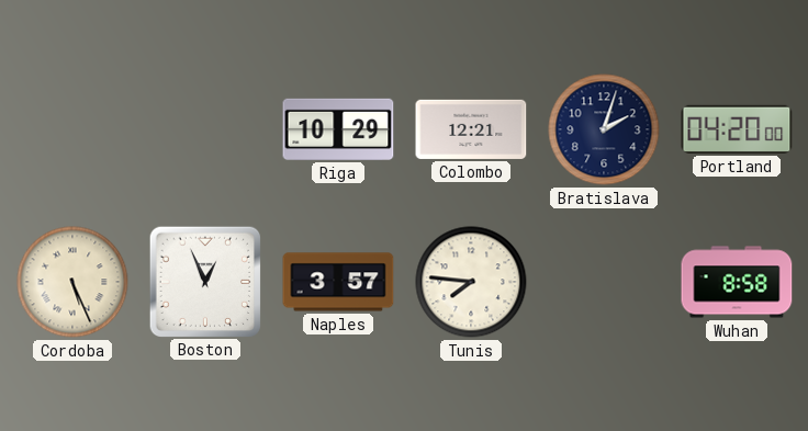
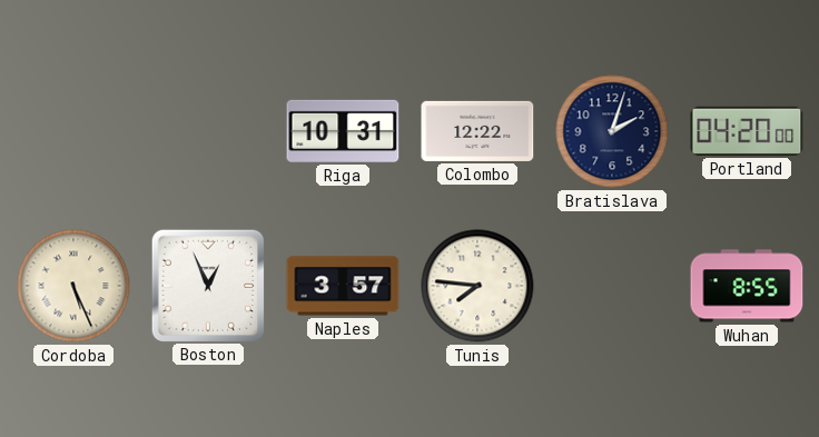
Riga: 10:29 -> 10:31
Colombo: 12:21 -> 12:22
Wuhan: 8:58 -> 8:55
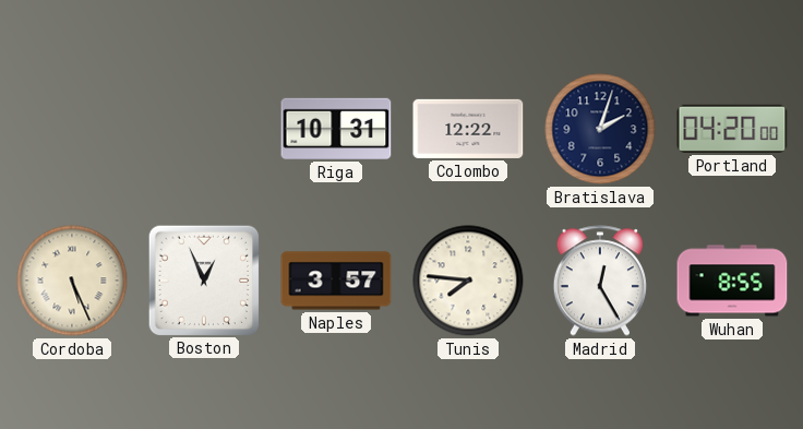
Madrid: none -> 12:25
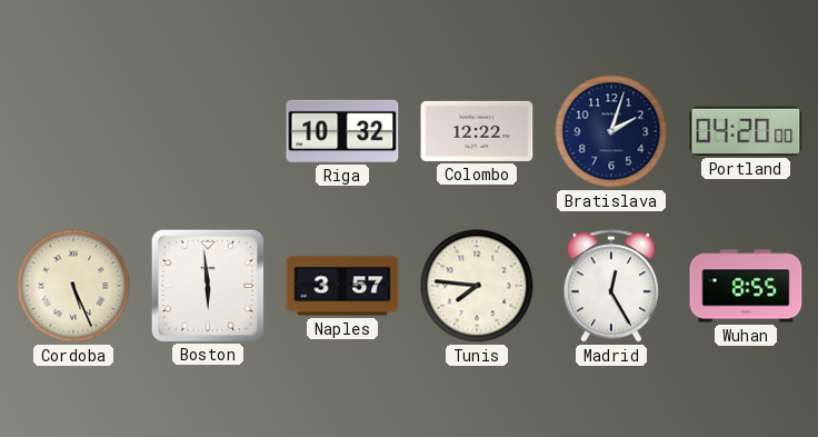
Riga: 10:31 -> 10:32
Boston: 12:56 -> 5:59
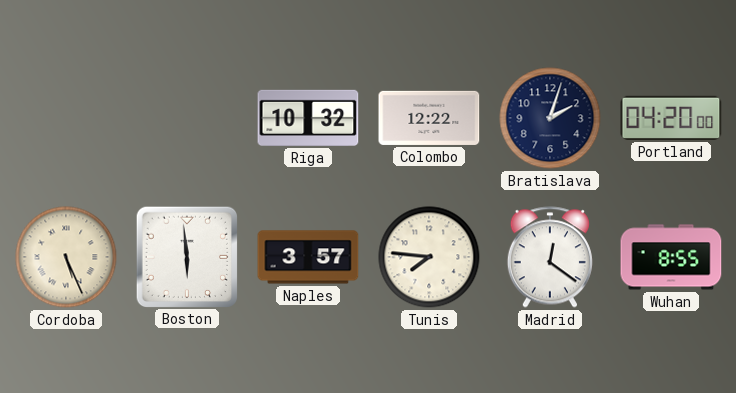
Madrid: 12:25 -> 12:21
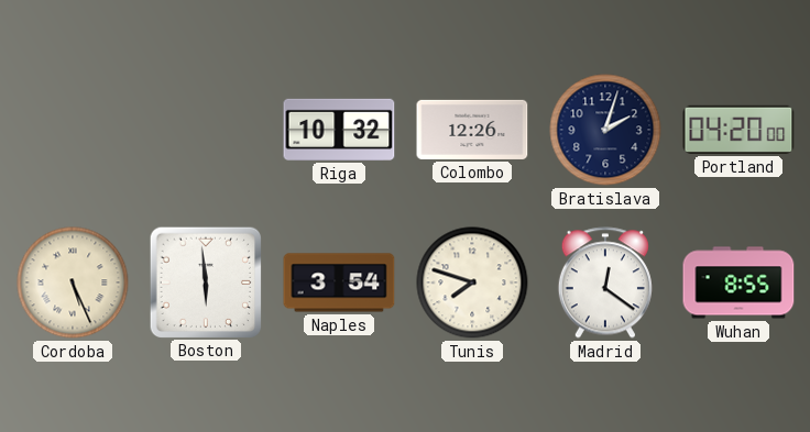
Colombo: 12:22 -> 12:26
Naples: 3:57 -> 3:54
Tunis: 7:46 -> 7:48
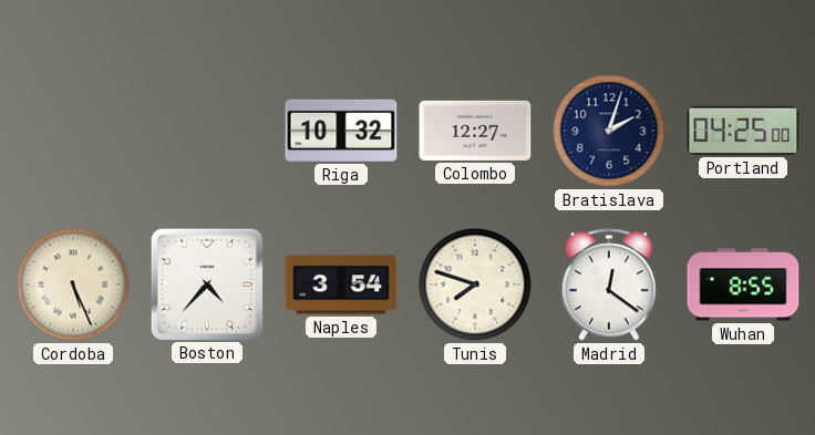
Colombo: 12:26 -> 12:27
Portland: 04:20 -> 04:25
Boston: 5:59 -> 4:37
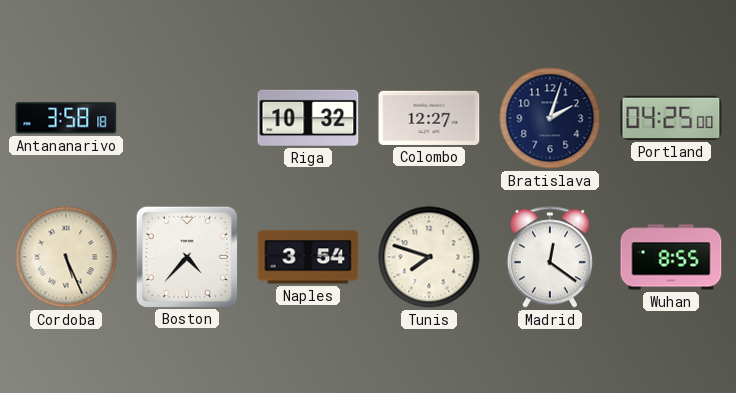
Antananarivo: none -> 3:58
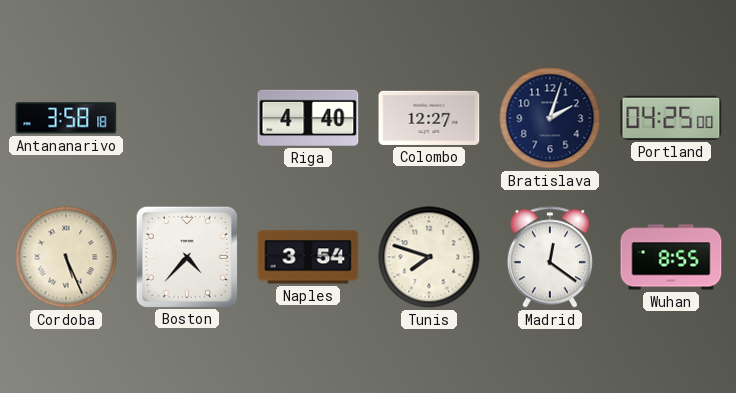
Riga: 10:32 -> 4:40
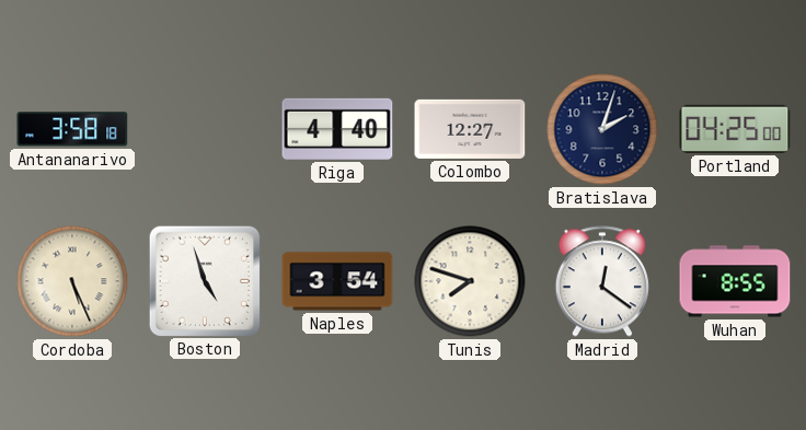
Boston: 4:37 -> 4:57
